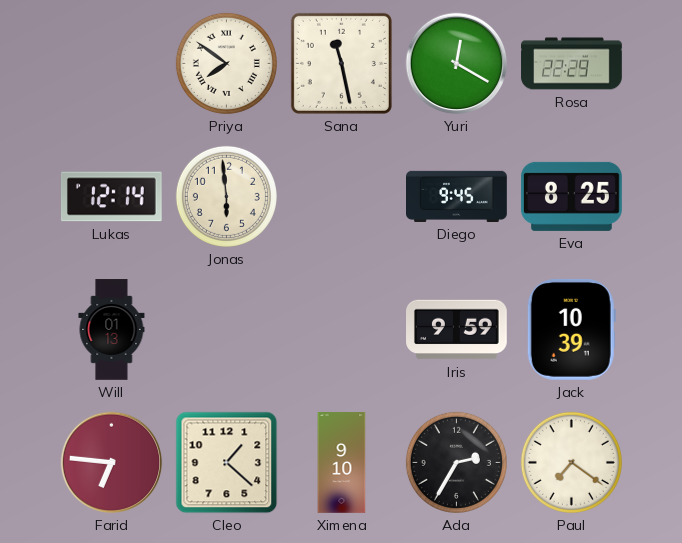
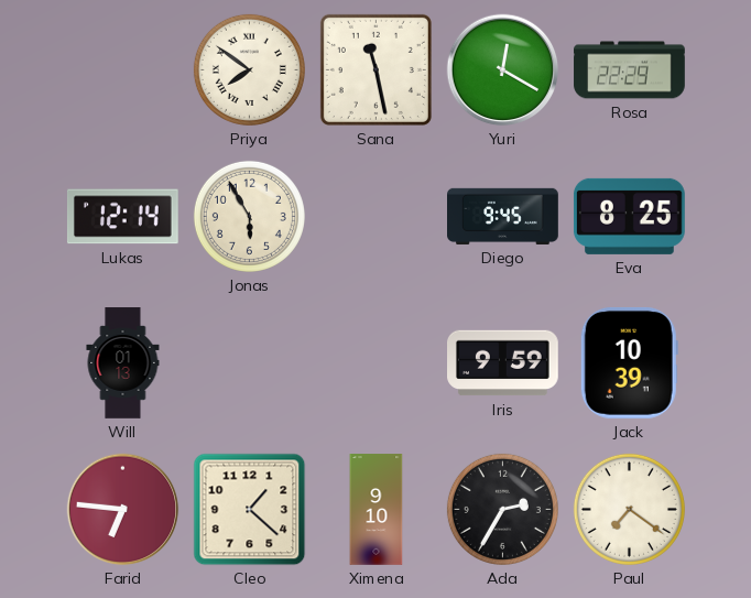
Jonas: 5:59 -> 5:55
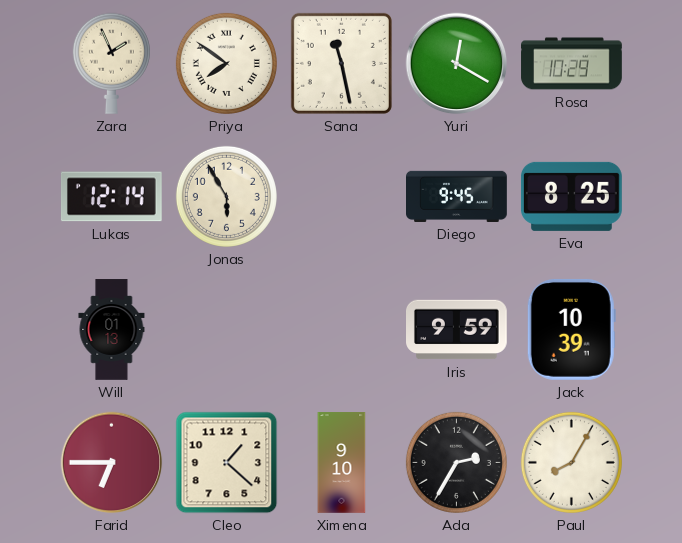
Zara: none -> 1:56
Rosa: 22:29 -> 10:29
Farid: 6:46 -> 6:45
Paul: 7:21 -> 8:05
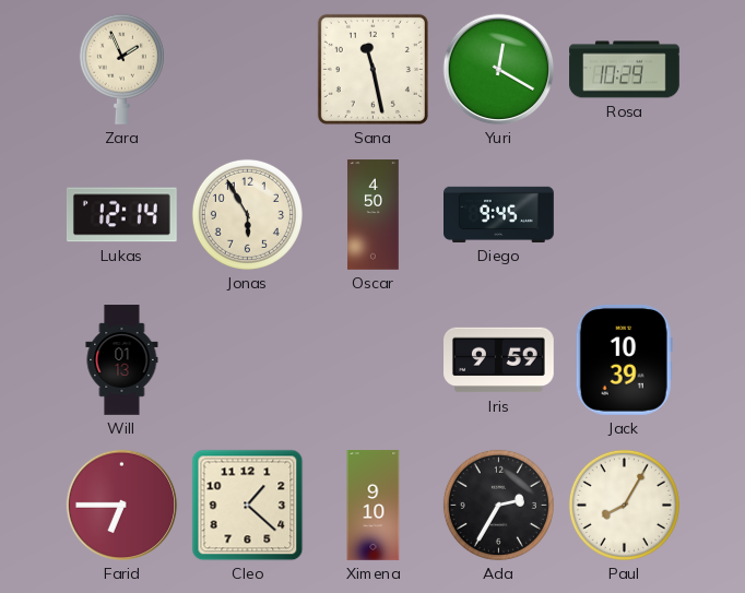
Priya: 7:51 -> none
Oscar: none -> 4:50
Eva: 8:25 -> none
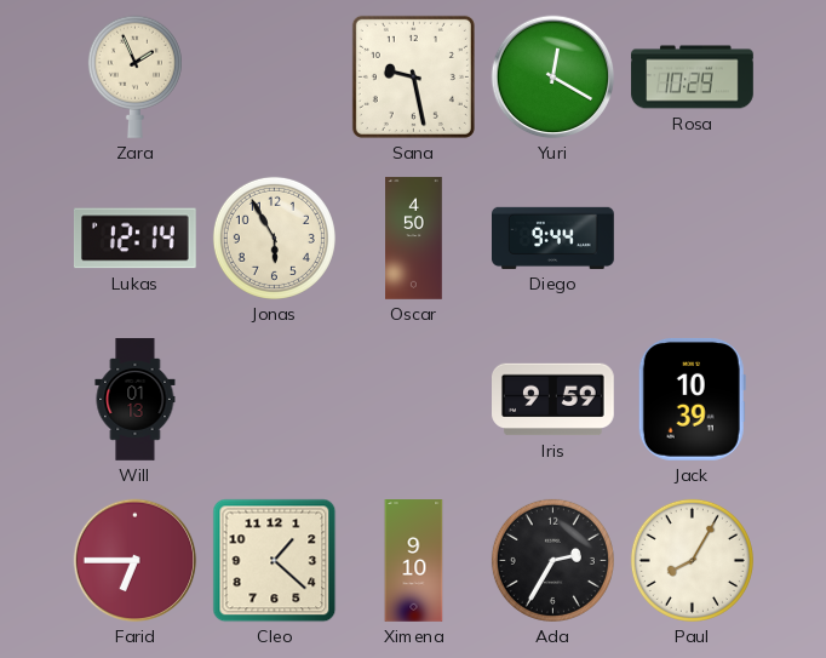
Sana: 11:28 -> 9:28
Diego: 9:45 -> 9:44
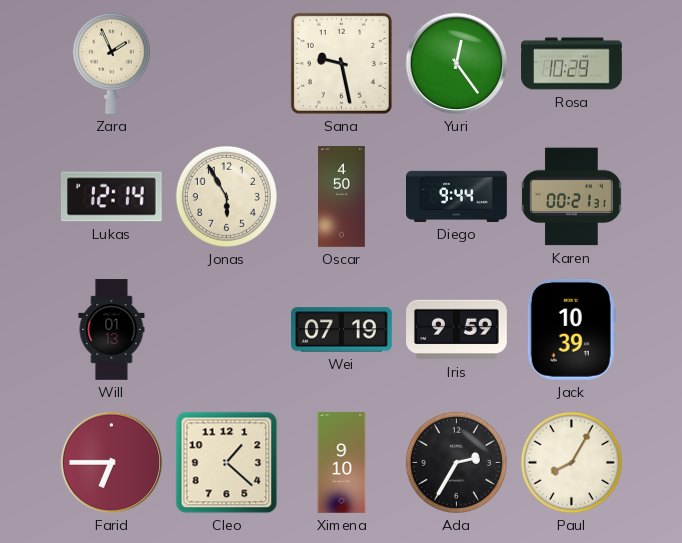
Yuri: 12:20 -> 12:24
Karen: none -> 00:21
Wei: none -> 07:19
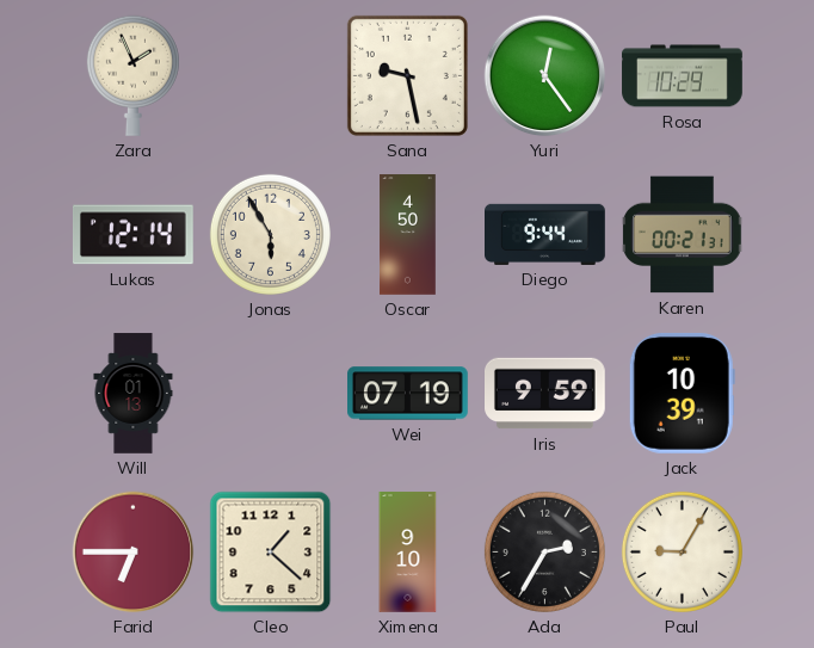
Paul: 8:05 -> 9:05
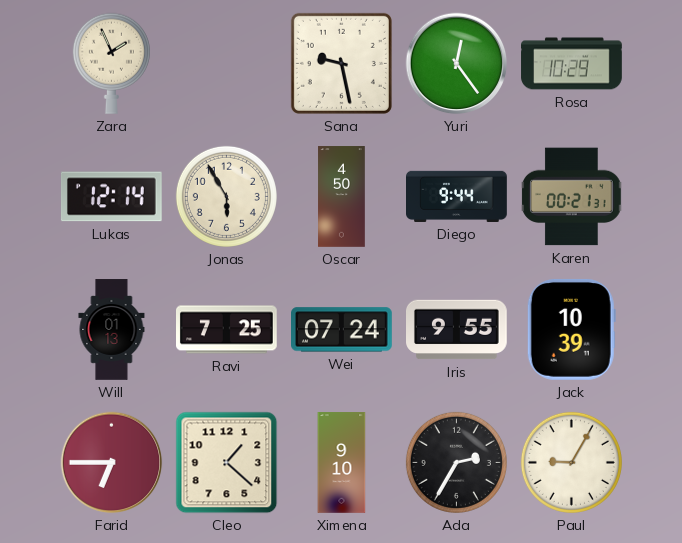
Ravi: none -> 7:25
Wei: 07:19 -> 07:24
Iris: 9:59 -> 9:55
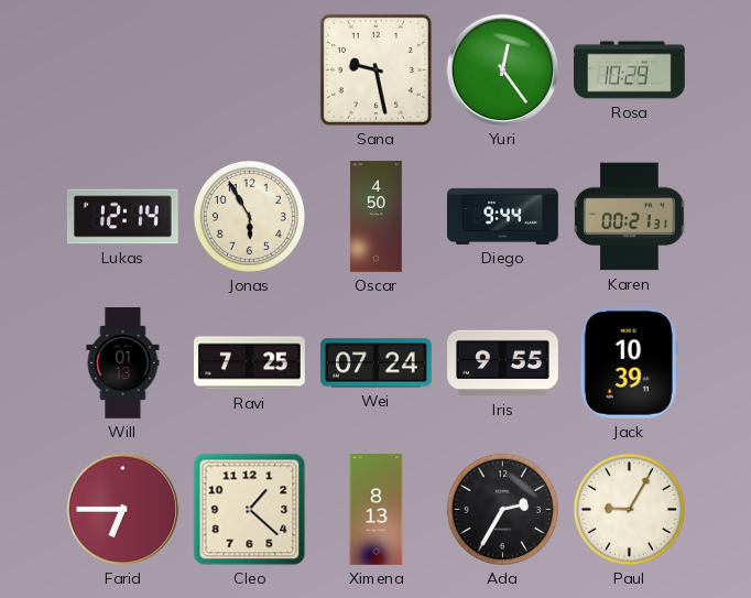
Zara: 1:56 -> none
Ximena: 9:10 -> 8:13
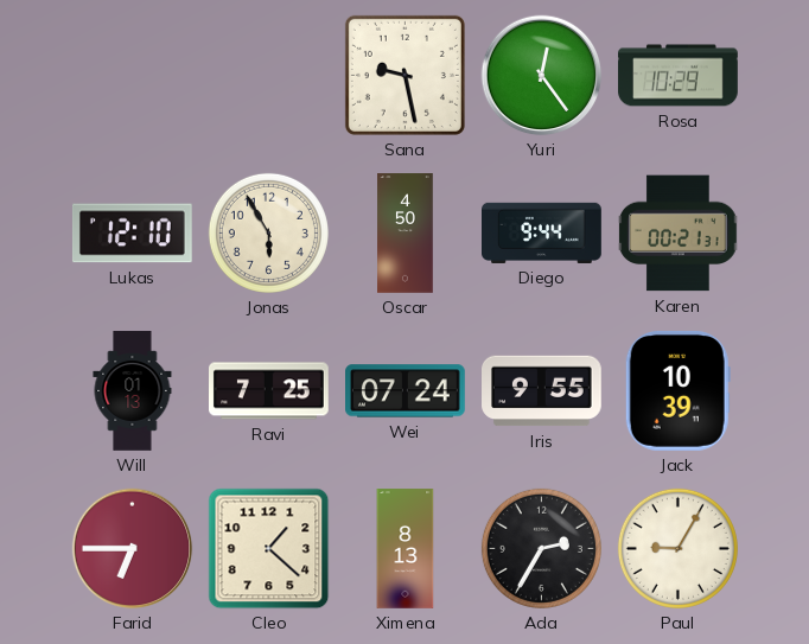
Lukas: 12:14 -> 12:10
